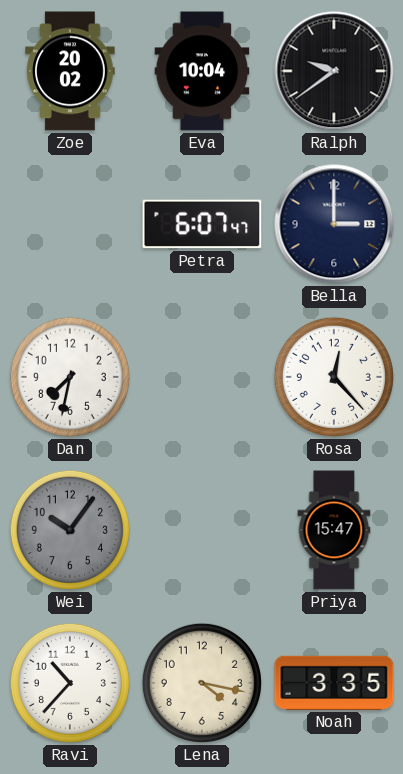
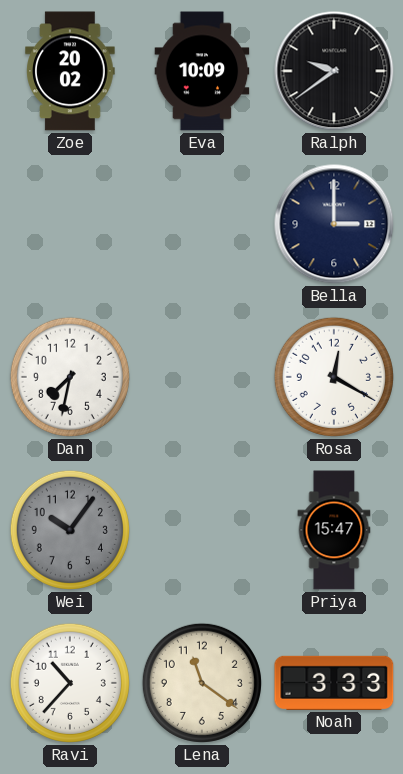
Eva: 10:04 -> 10:09
Petra: 6:07 -> none
Rosa: 12:23 -> 12:20
Lena: 4:17 -> 11:21
Noah: 3:35 -> 3:33
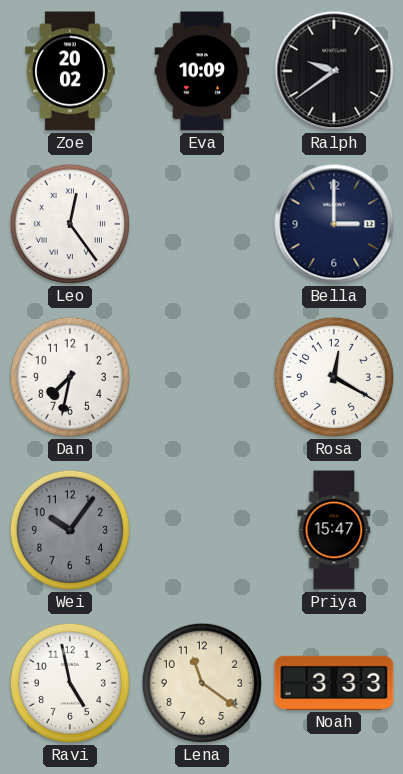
Leo: none -> 12:24
Ravi: 10:37 -> 4:58
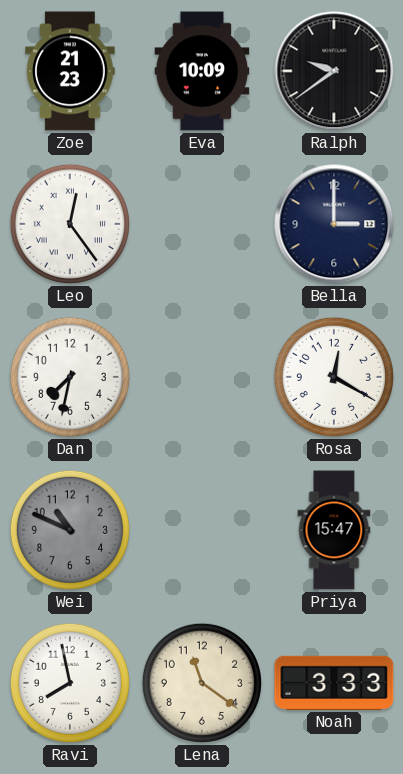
Zoe: 20:02 -> 21:23
Wei: 10:06 -> 10:49
Ravi: 4:58 -> 7:58
